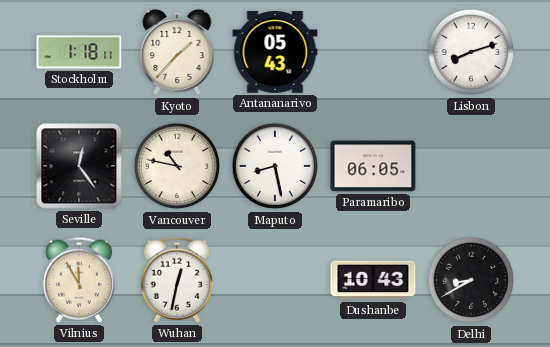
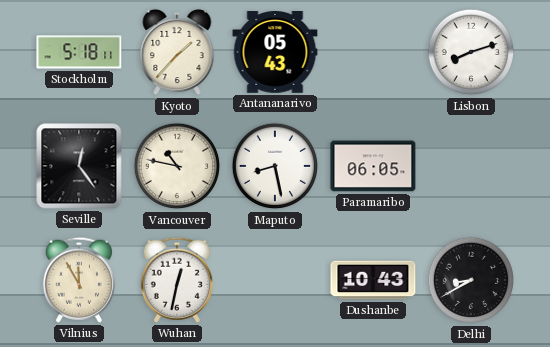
Stockholm: 1:18 -> 5:18
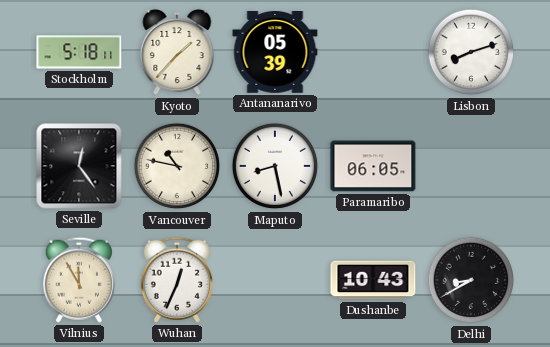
Antananarivo: 05:43 -> 05:39
Wuhan: 12:32 -> 12:34
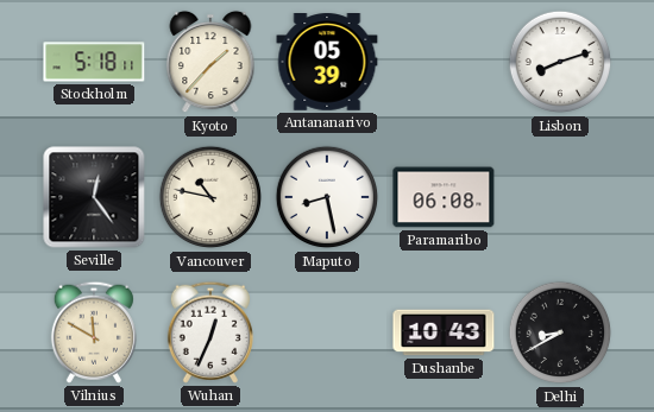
Paramaribo: 06:05 -> 06:08
Vilnius: 11:55 -> 11:50
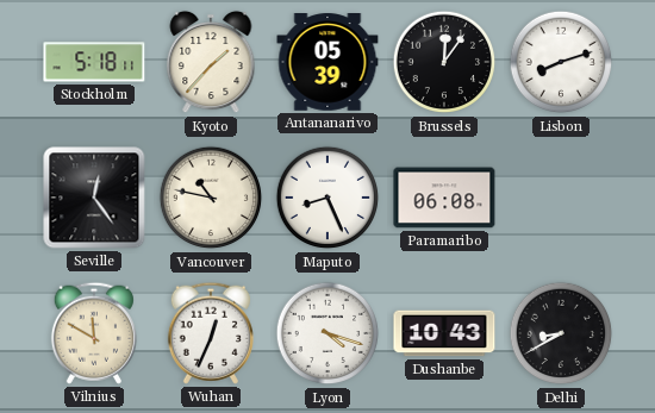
Brussels: none -> 12:06
Maputo: 8:28 -> 8:26
Lyon: none -> 4:18
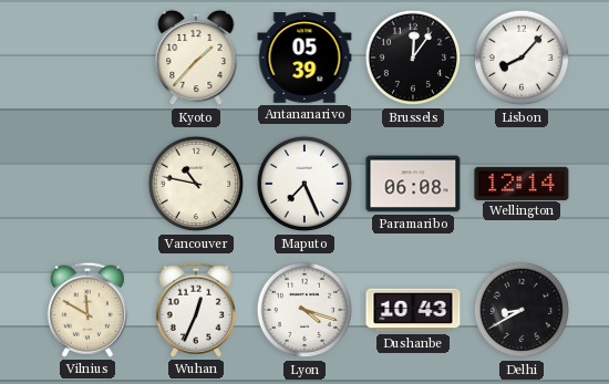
Stockholm: 5:18 -> none
Lisbon: 8:12 -> 8:07
Seville: 12:24 -> none
Maputo: 8:26 -> 7:26
Wellington: none -> 12:14
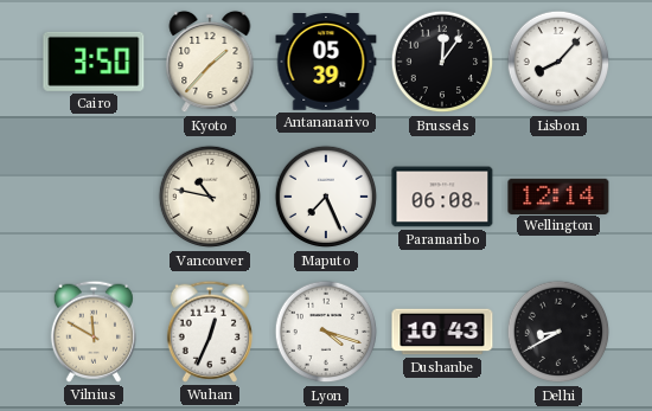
Cairo: none -> 3:50
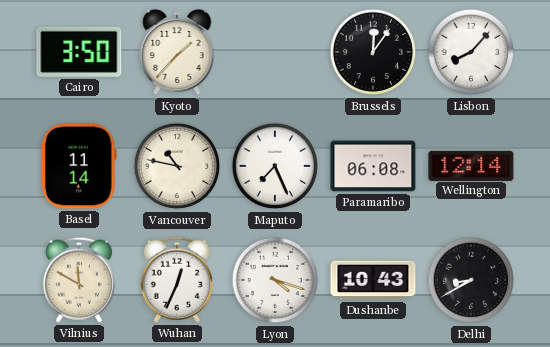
Antananarivo: 05:39 -> none
Basel: none -> 11:14
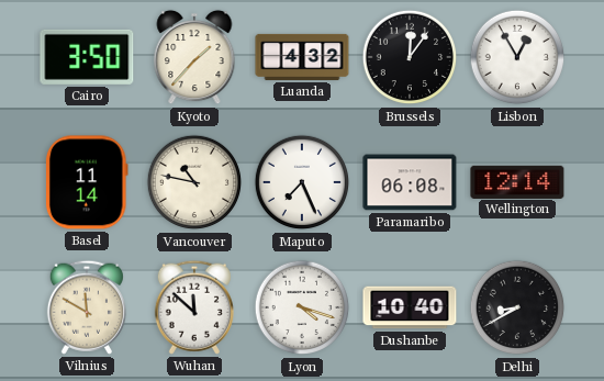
Luanda: none -> 4:32
Lisbon: 8:07 -> 12:55
Wuhan: 12:34 -> 11:52
Dushanbe: 10:43 -> 10:40
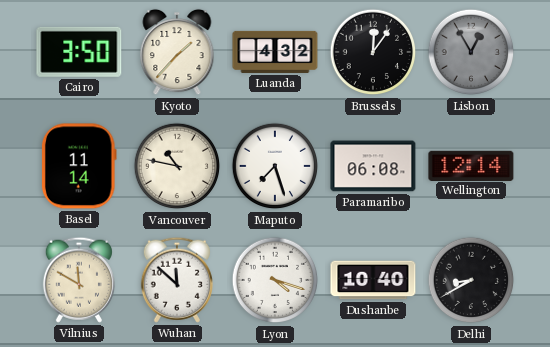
Lisbon dial: white -> grey
Maputo: 7:26 -> 7:27
